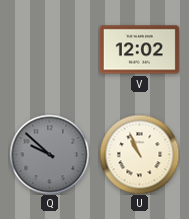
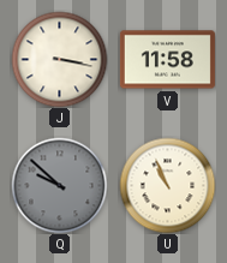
J: none -> 3:17
V: 12:02 -> 11:58
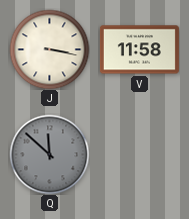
Q: 9:52 -> 11:52
U: 10:56 -> none
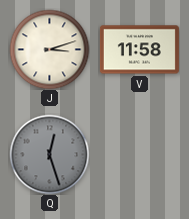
J: 3:17 -> 3:12
Q: 11:52 -> 12:27
